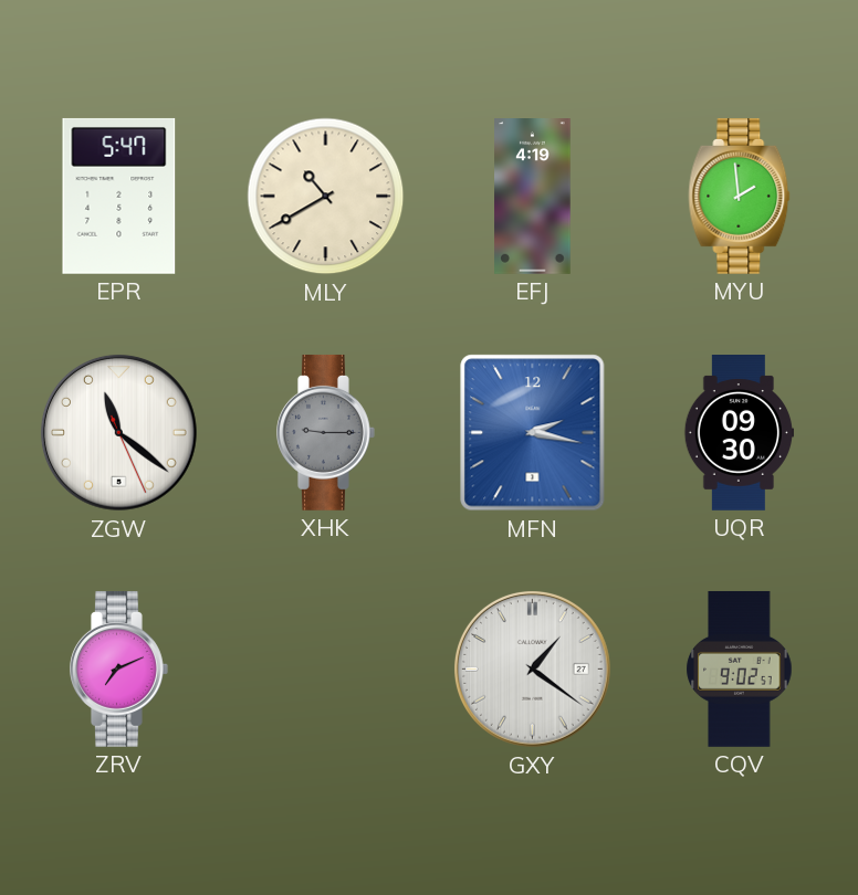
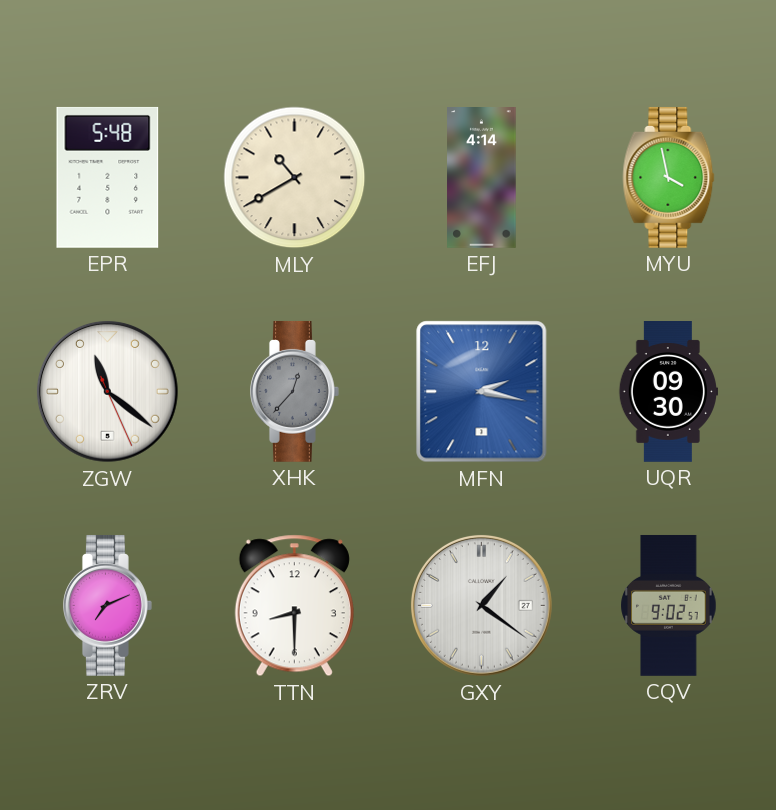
EPR: 5:47 -> 5:48
EFJ: 4:19 -> 4:14
MYU: 1:59 -> 3:58
XHK: 9:15 -> 12:37
TTN: none -> 8:30
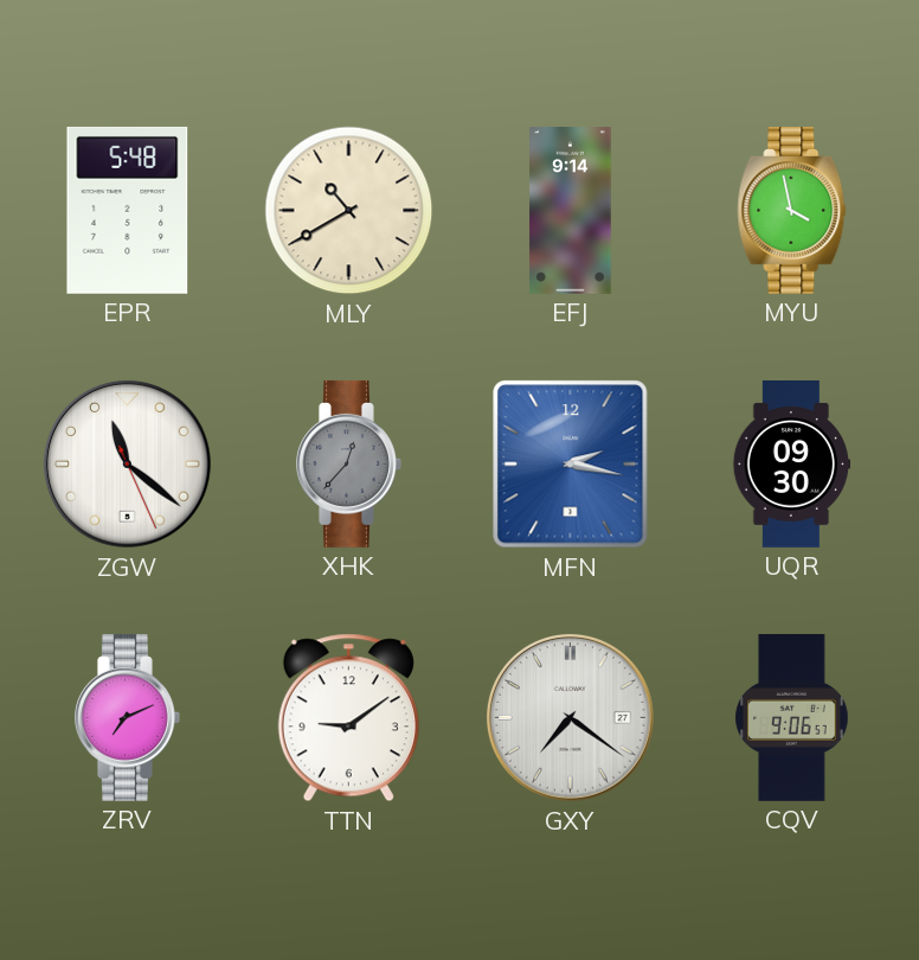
EFJ: 4:14 -> 9:14
TTN: 8:30 -> 9:09
GXY: 1:21 -> 7:21
CQV: 9:02 -> 9:06
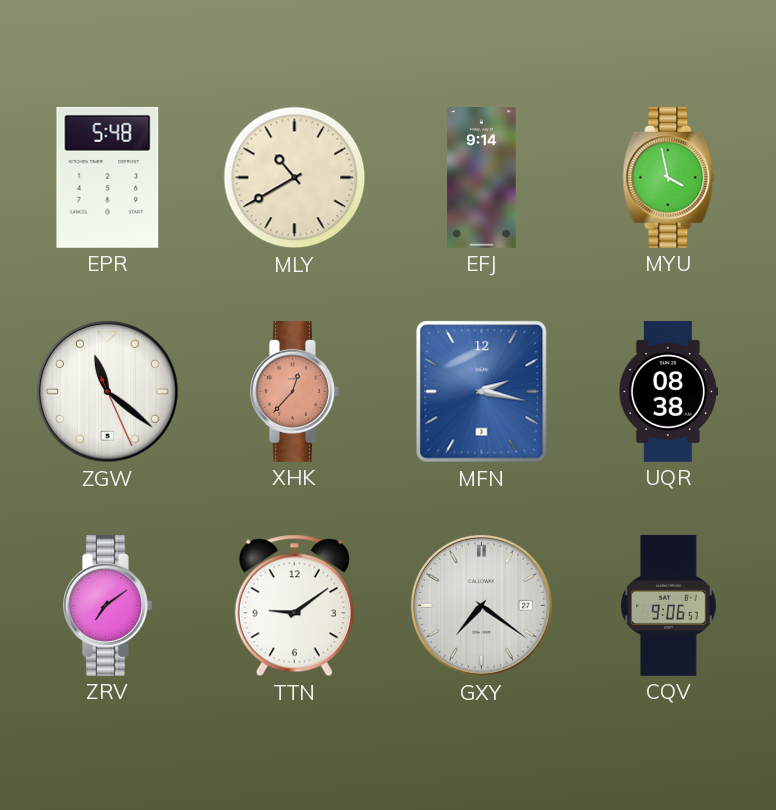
XHK dial: grey -> salmon
UQR: 09:30 -> 08:38
ZRV: 7:11 -> 7:09
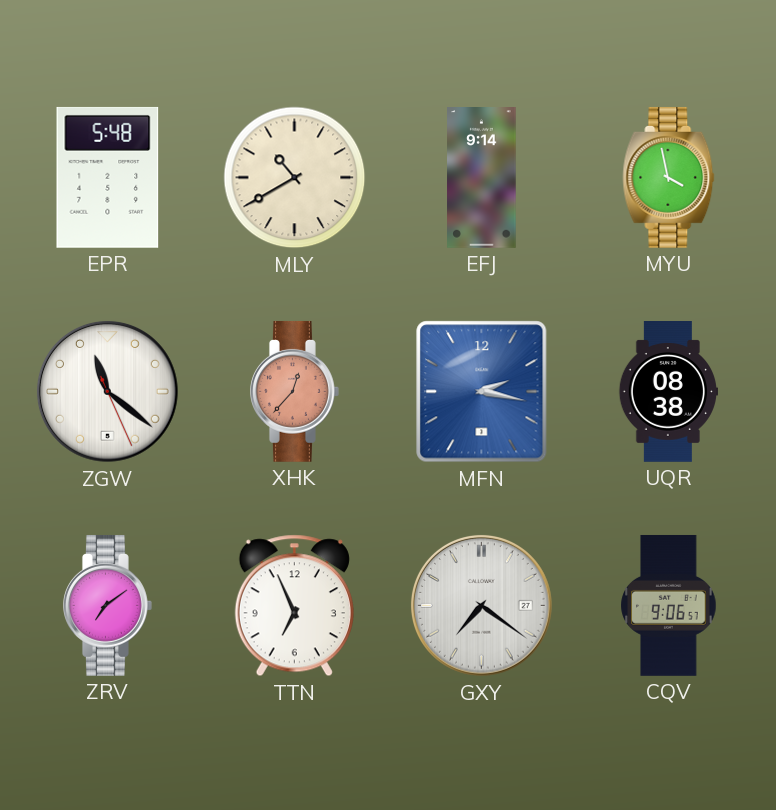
TTN: 9:09 -> 6:56
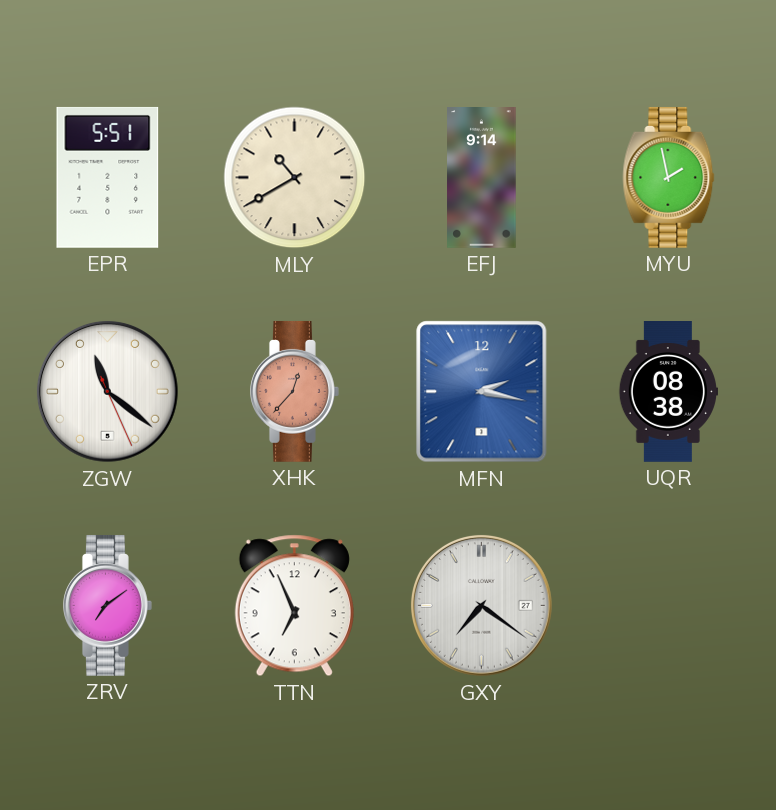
EPR: 5:48 -> 5:51
MYU: 3:58 -> 1:58
CQV: 9:06 -> none
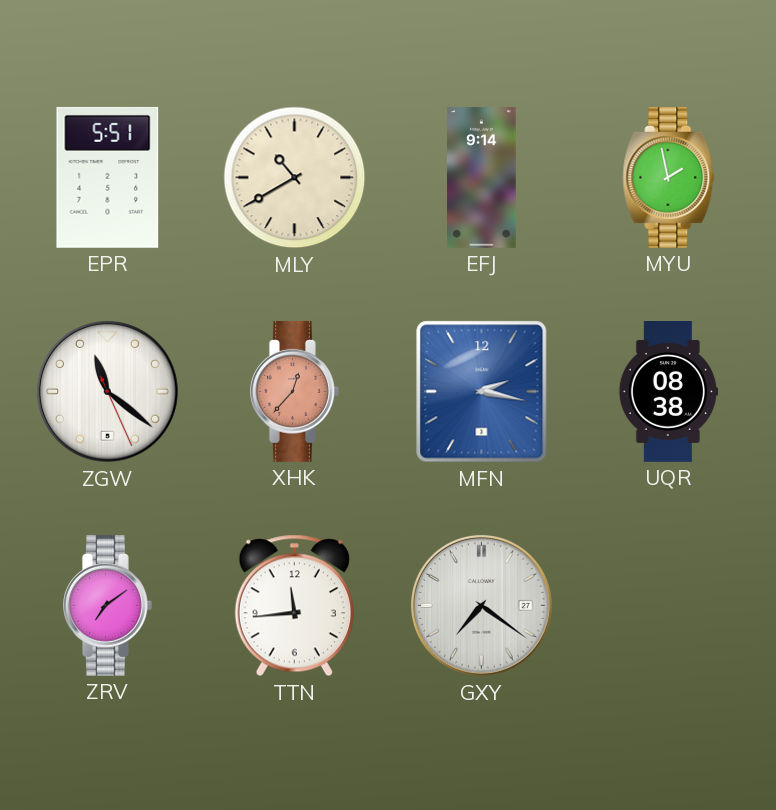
TTN: 6:56 -> 11:44
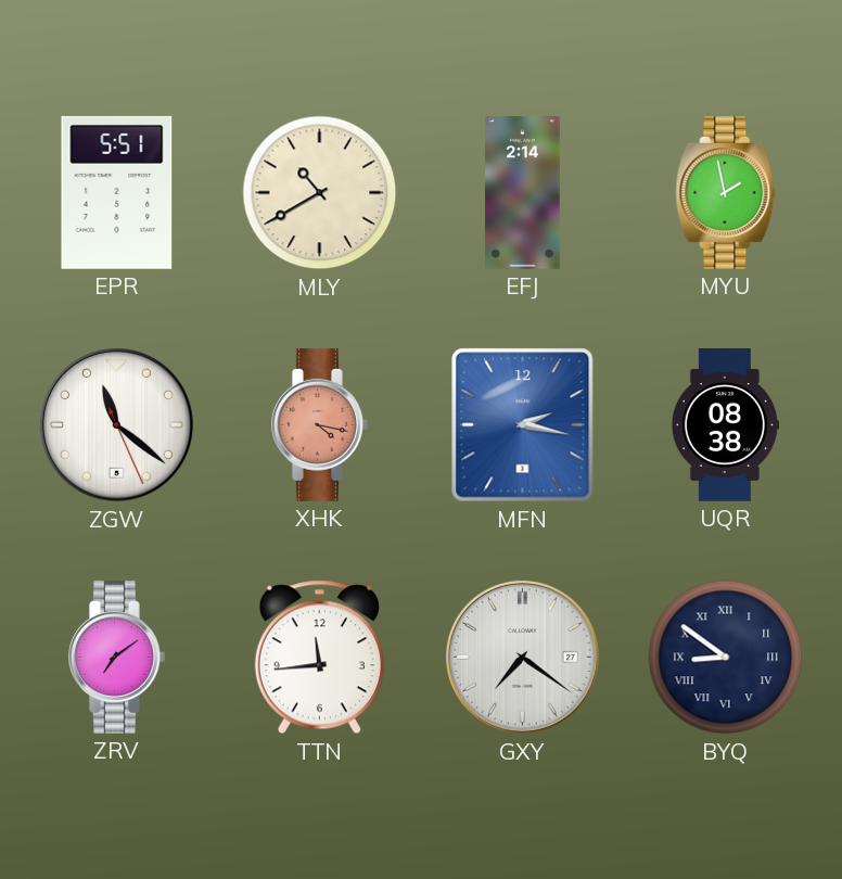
EFJ: 9:14 -> 2:14
XHK: 12:37 -> 4:17
BYQ: none -> 8:51
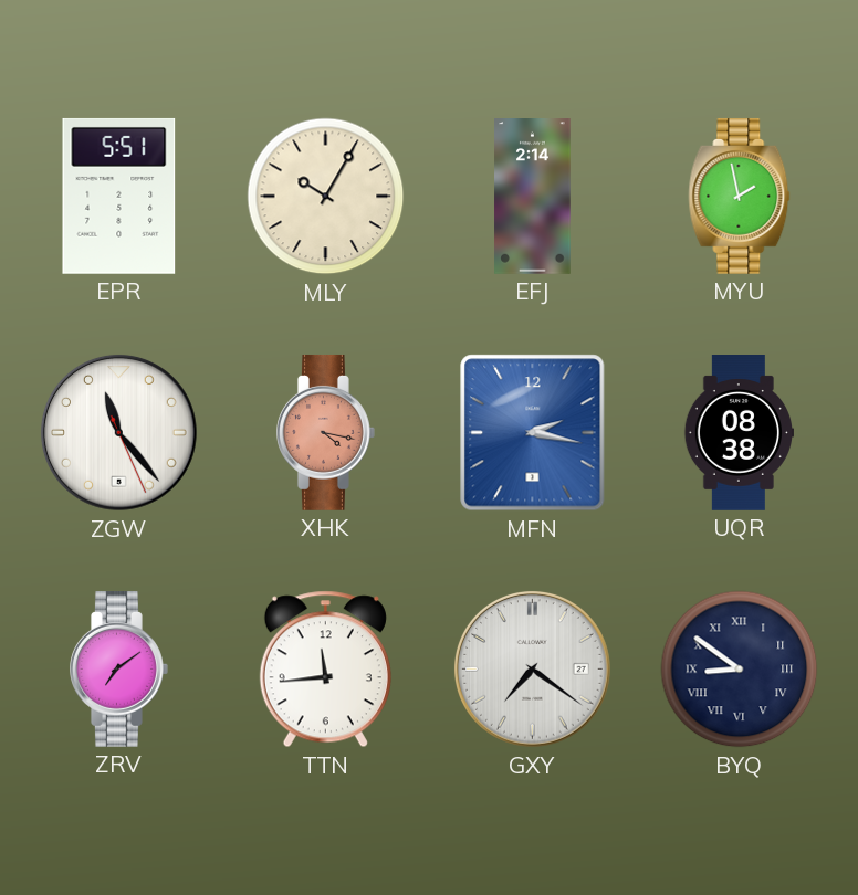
MLY: 10:40 -> 10:05
ZGW: 11:21 -> 11:23
